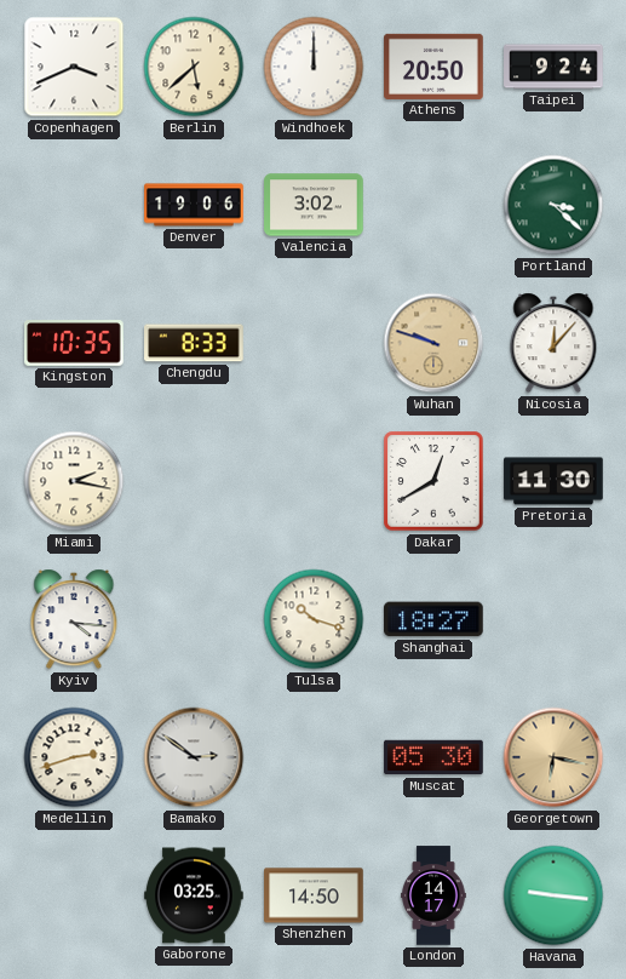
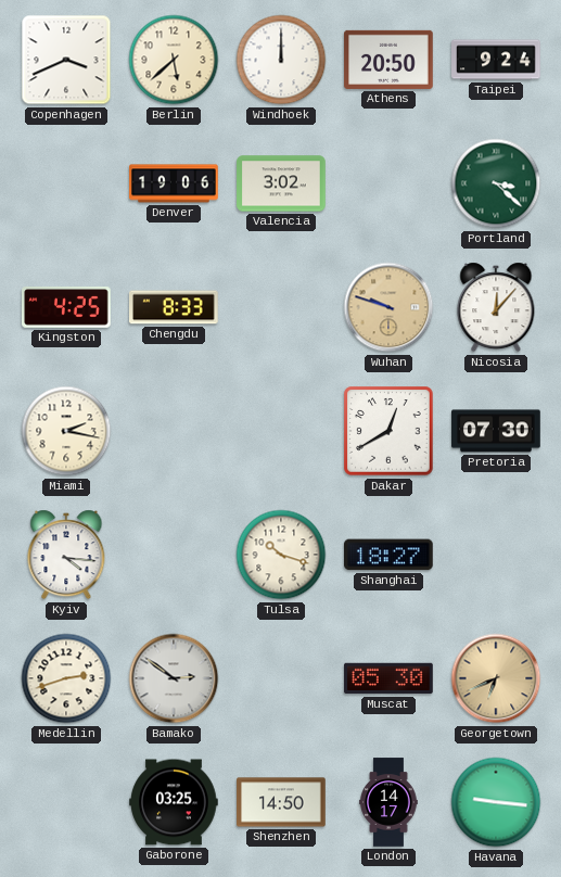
Kingston: 10:35 -> 4:25
Pretoria: 11:30 -> 07:30
Georgetown: 6:17 -> 6:41
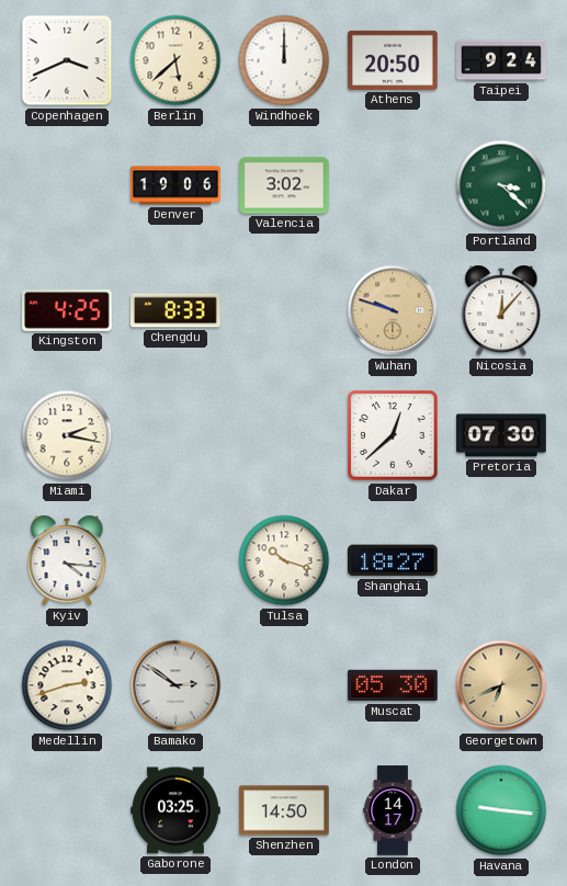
Dakar: 12:40 -> 12:38
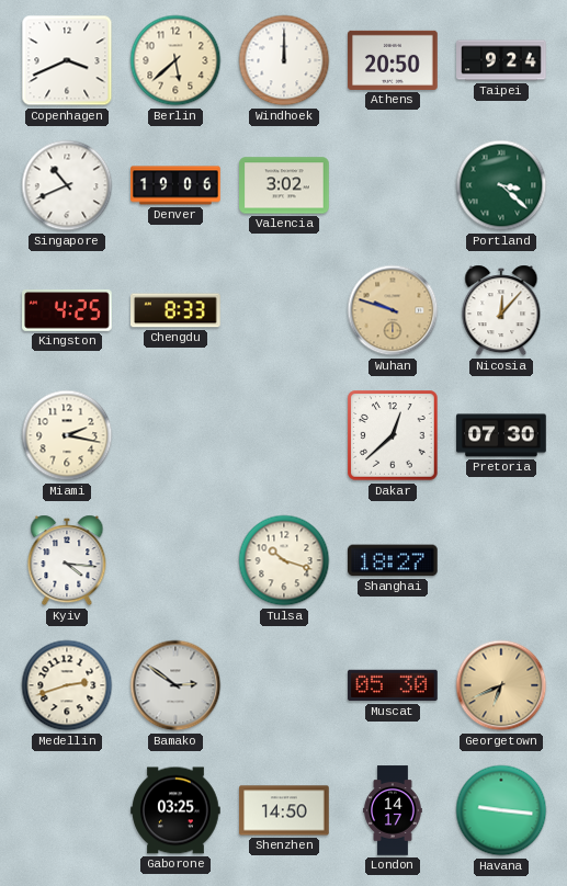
Singapore: none -> 10:41
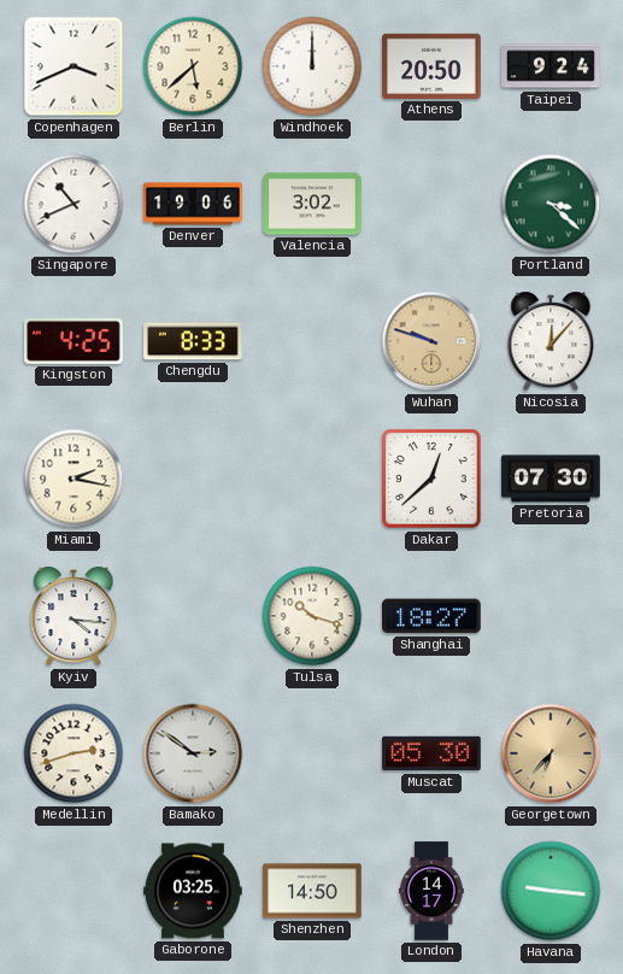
Georgetown: 6:41 -> 6:37
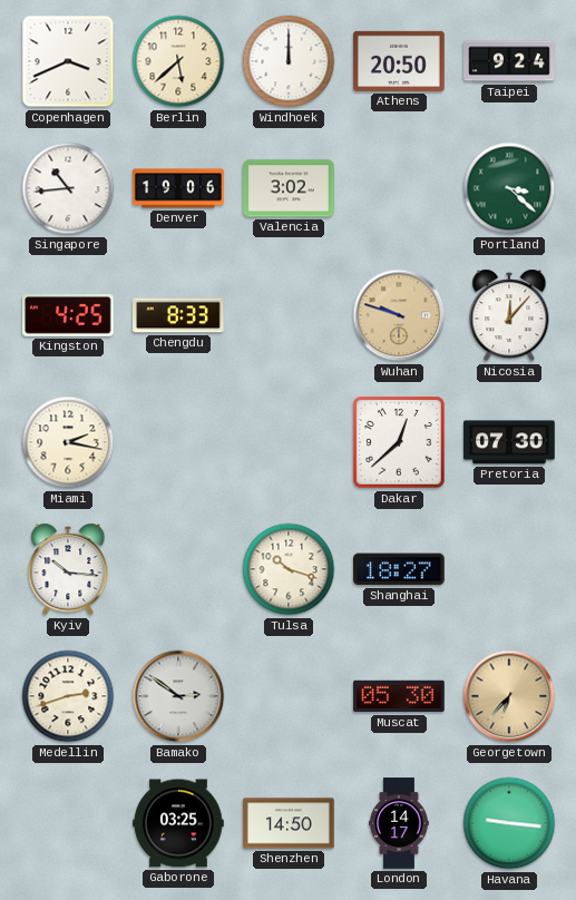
Singapore: 10:41 -> 10:44
Kyiv: 4:16 -> 10:16
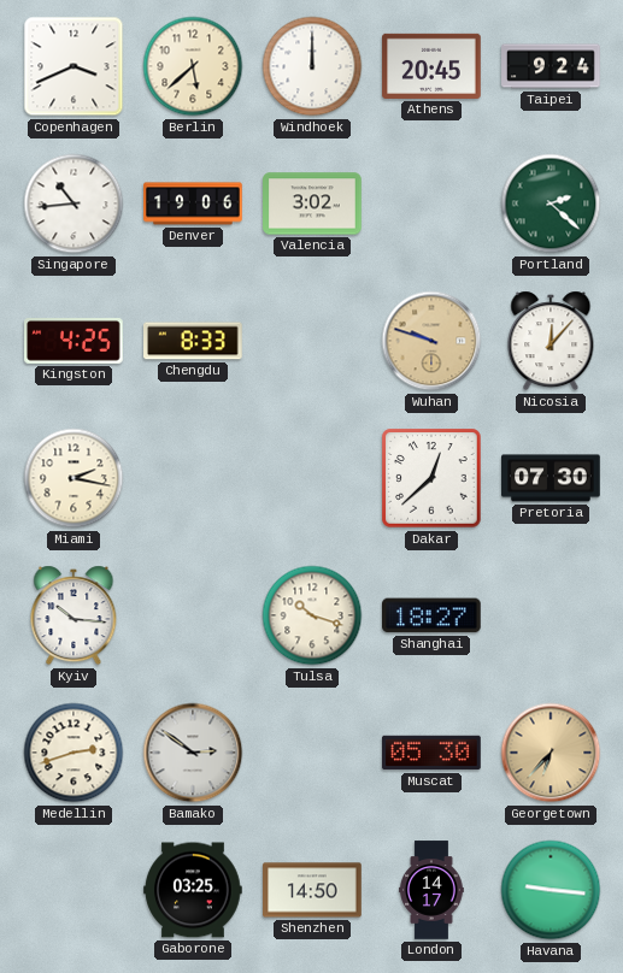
Athens: 20:50 -> 20:45
Portland: 3:22 -> 2:22
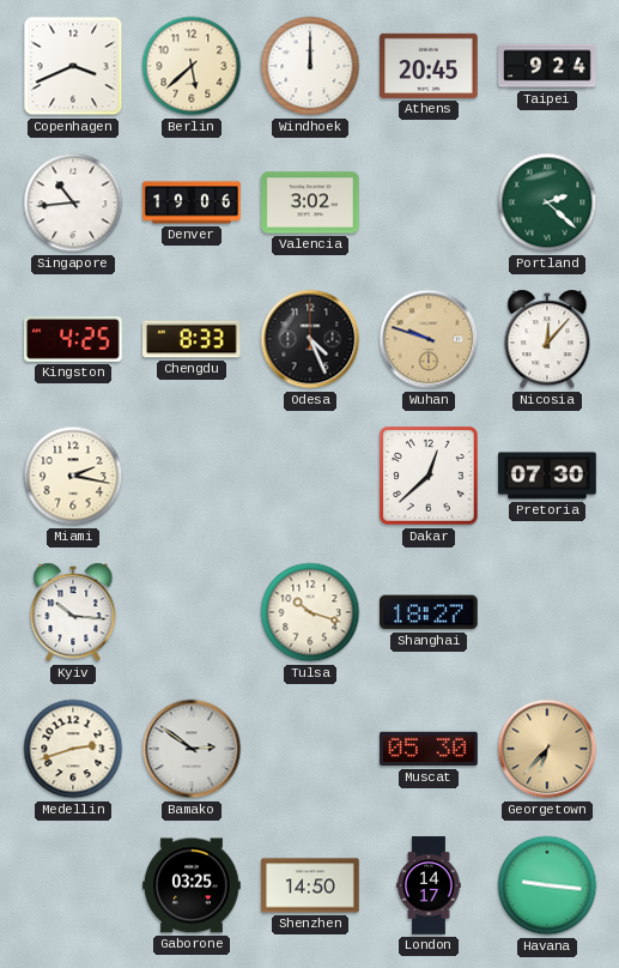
Odesa: none -> 4:26
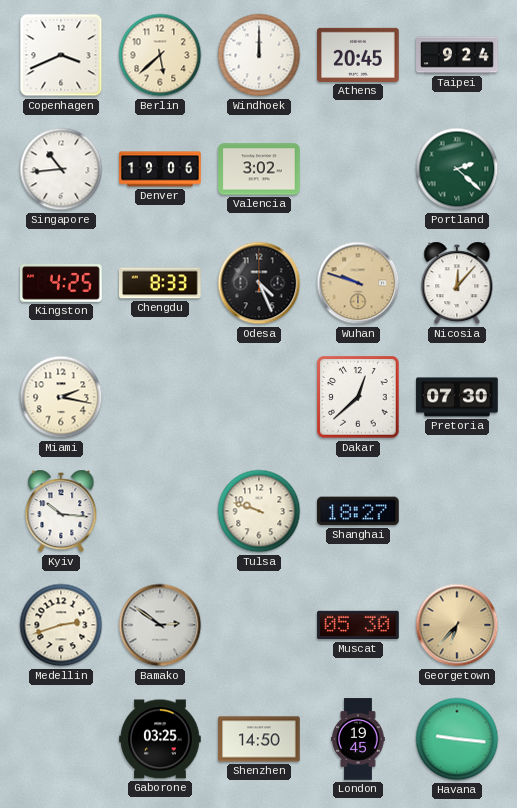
Tulsa: 10:18 -> 9:48
London: 14:17 -> 19:45
